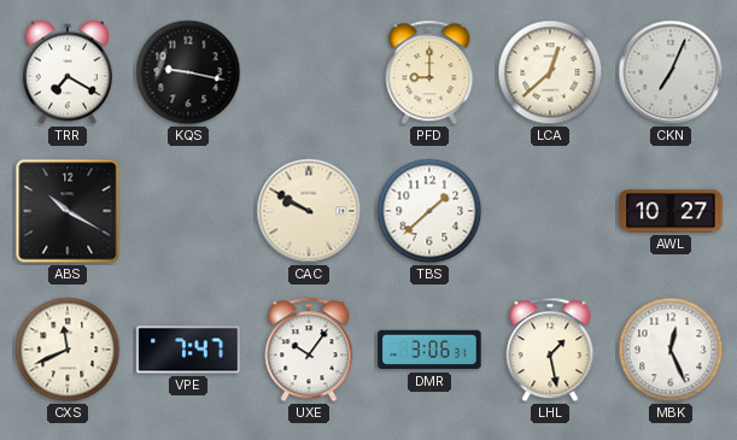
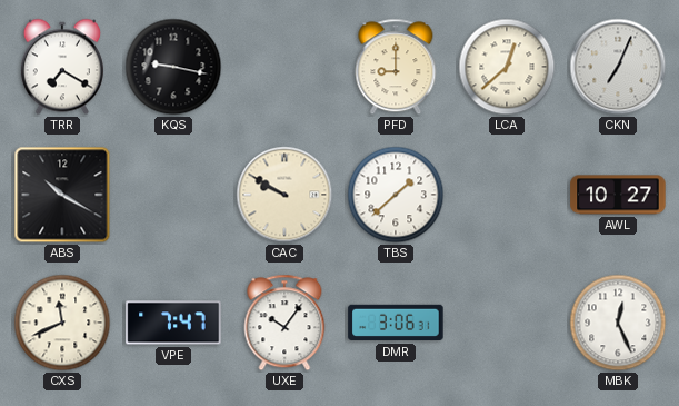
LHL: 1:28 -> none
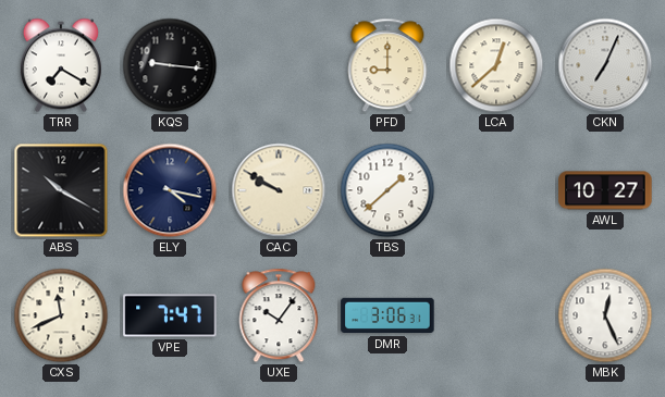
KQS: 9:17 -> 9:16
ELY: none -> 4:17
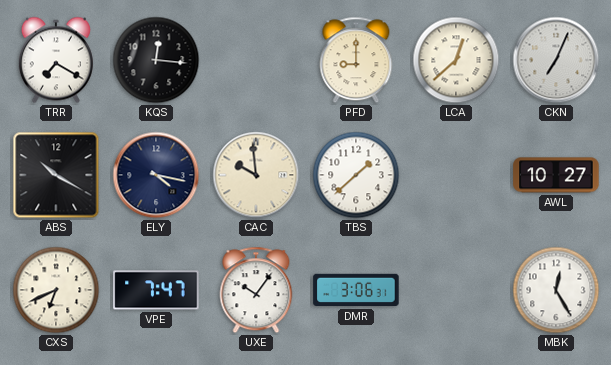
KQS: 9:16 -> 12:16
CAC: 9:50 -> 9:59
CXS: 11:41 -> 6:41
MBK: 12:26 -> 12:25
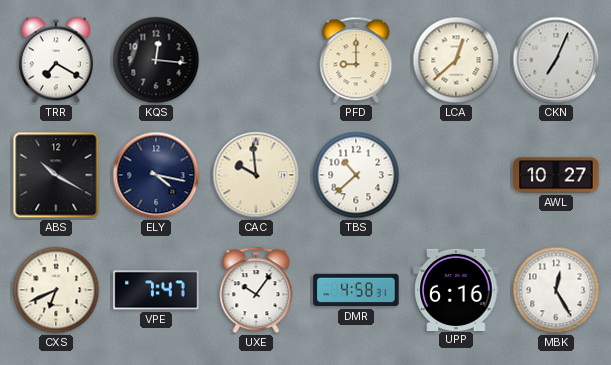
TBS: 1:38 -> 10:38
DMR: 3:06 -> 4:58
UPP: none -> 6:16
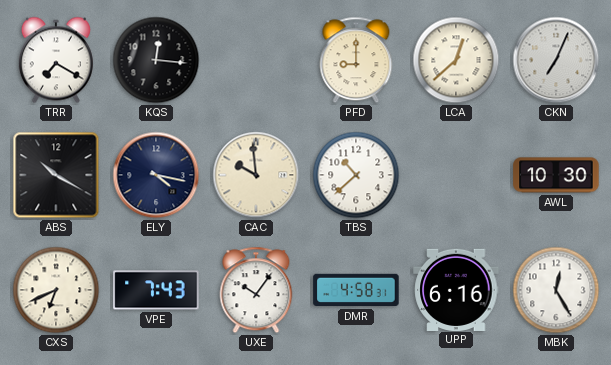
AWL: 10:27 -> 10:30
VPE: 7:47 -> 7:43
